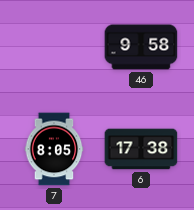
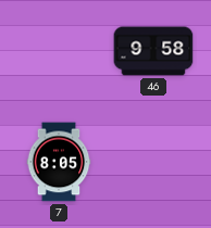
6: 17:38 -> none
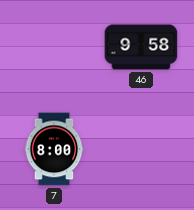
7: 8:05 -> 8:00
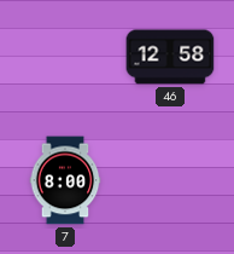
46: 9:58 -> 12:58
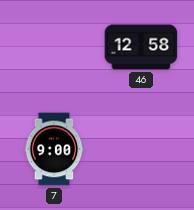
7: 8:00 -> 9:00
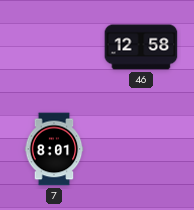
7: 9:00 -> 8:01
